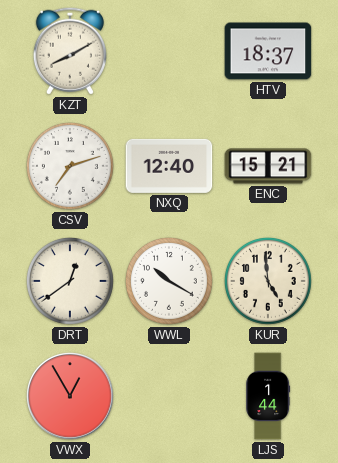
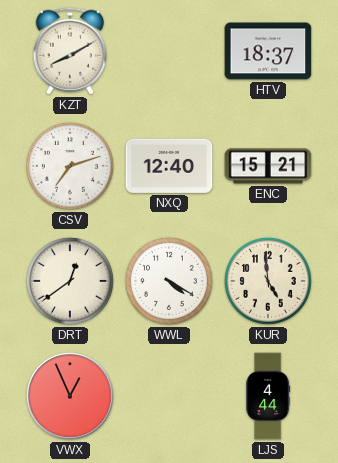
WWL: 10:20 -> 4:20
VWX: 12:55 -> 12:56
LJS: 1:44 -> 4:44
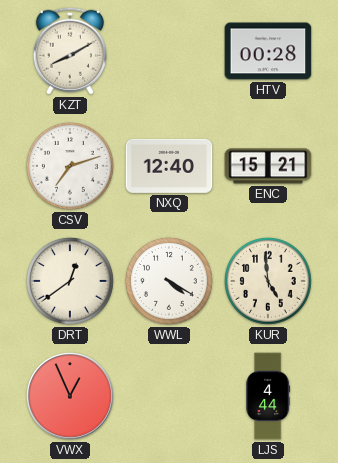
HTV: 18:37 -> 00:28
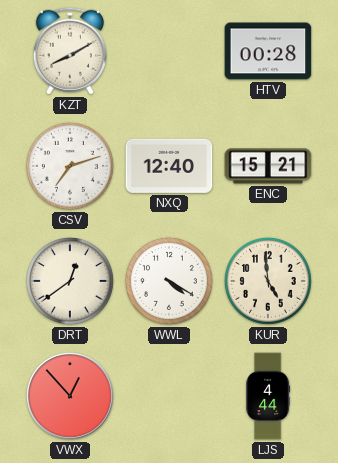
VWX: 12:56 -> 12:53
